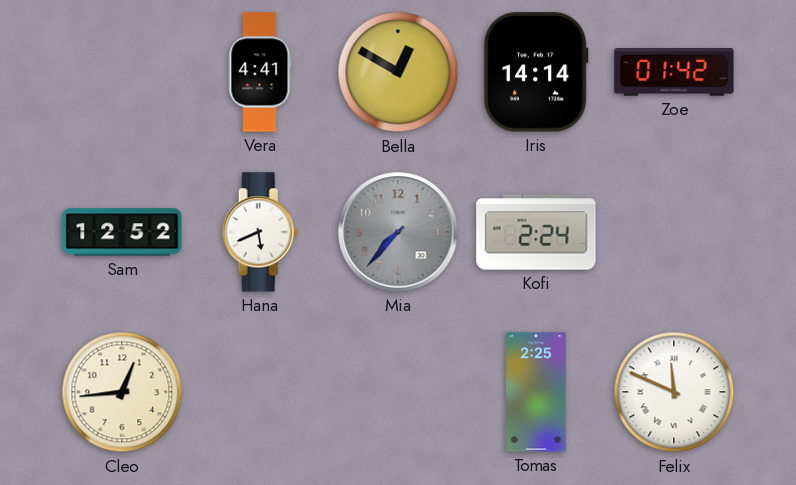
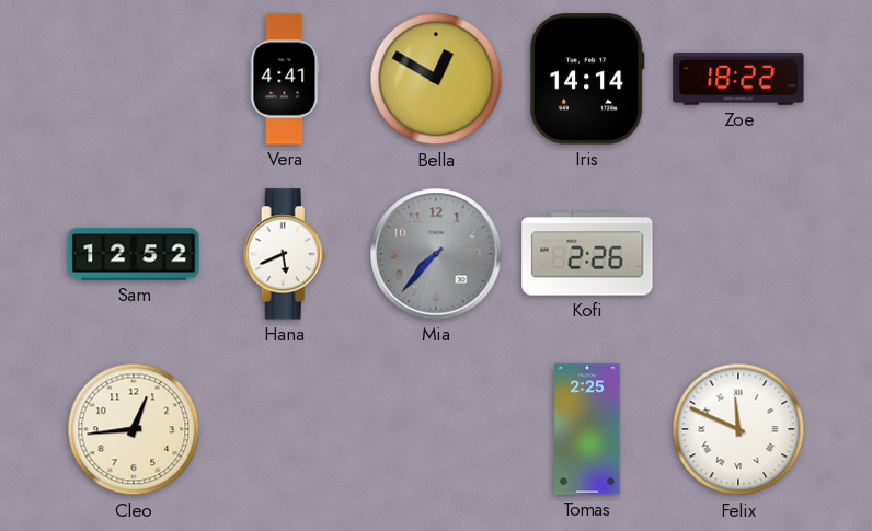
Zoe: 01:42 -> 18:22
Kofi: 2:24 -> 2:26
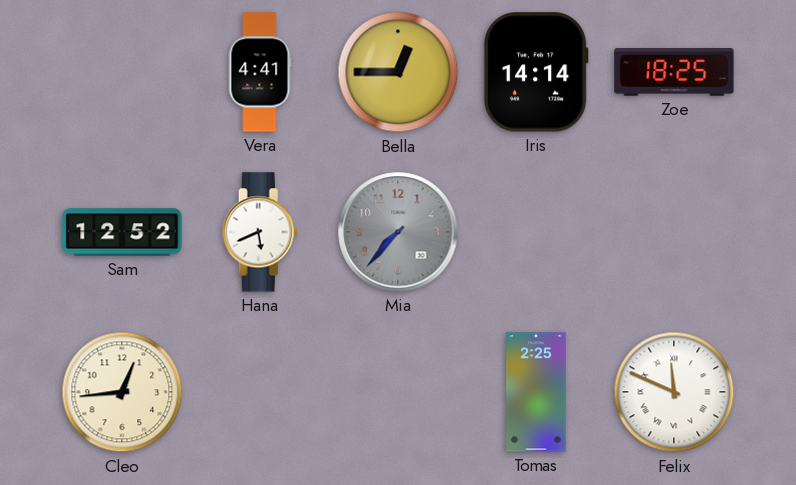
Bella: 12:50 -> 12:45
Zoe: 18:22 -> 18:25
Kofi: 2:26 -> none
